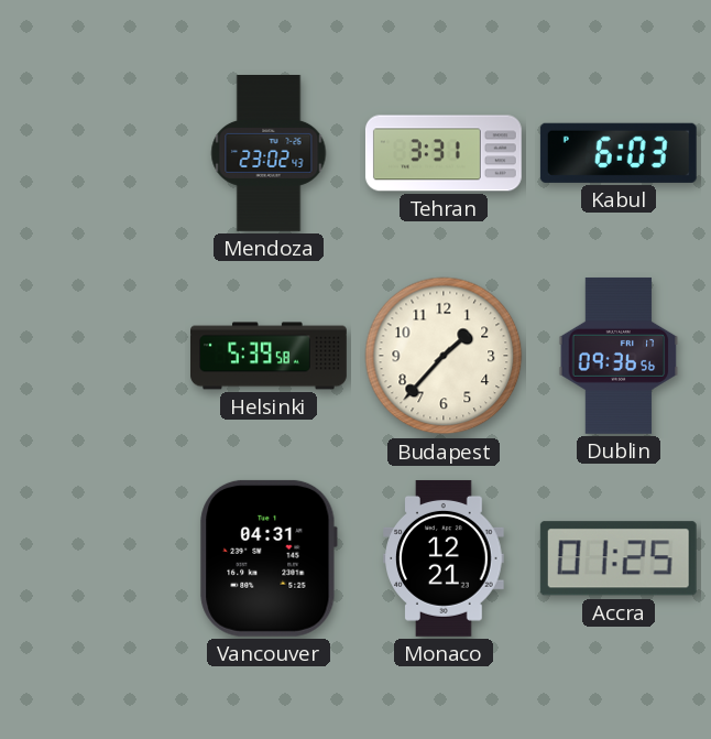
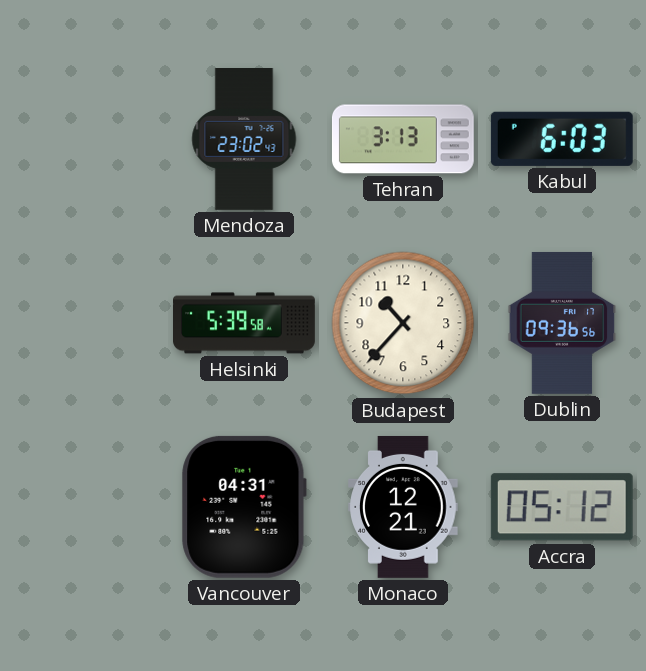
Tehran: 3:31 -> 3:13
Budapest: 1:37 -> 10:37
Accra: 01:25 -> 05:12
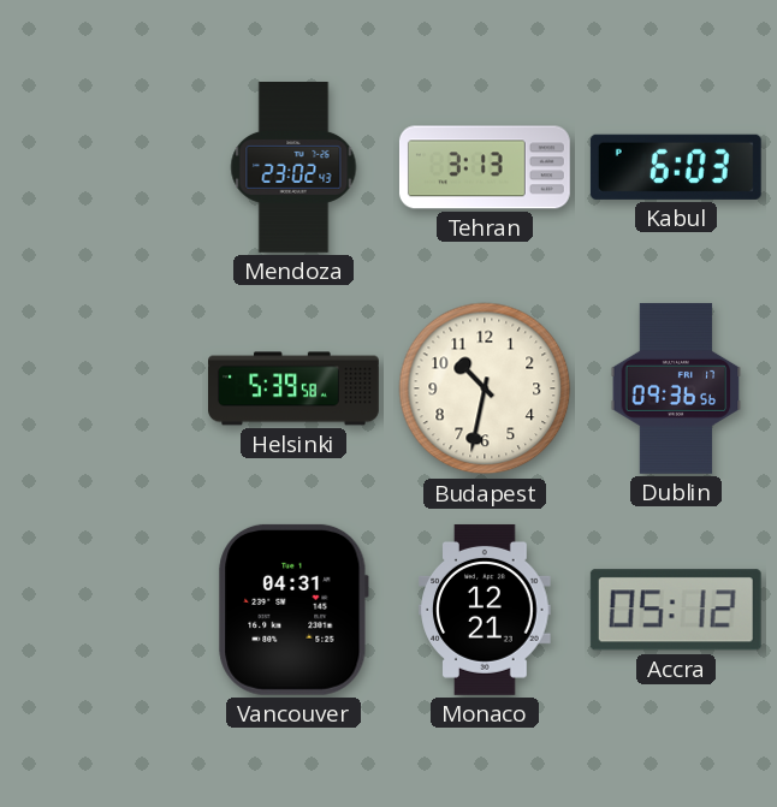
Budapest: 10:37 -> 10:32
